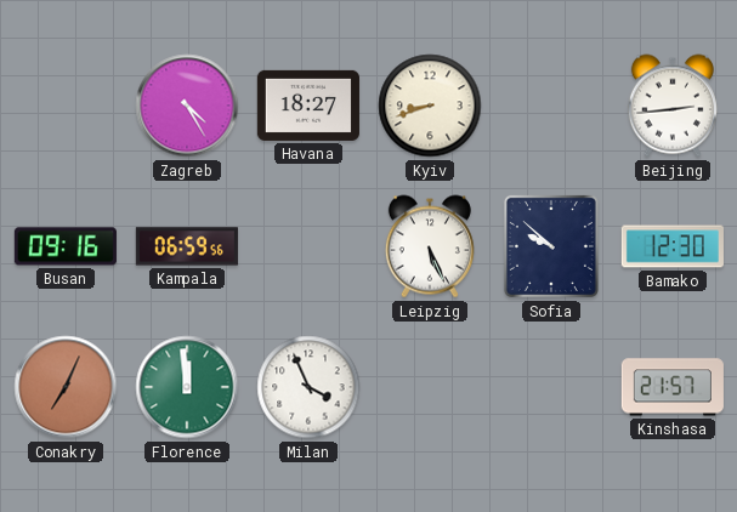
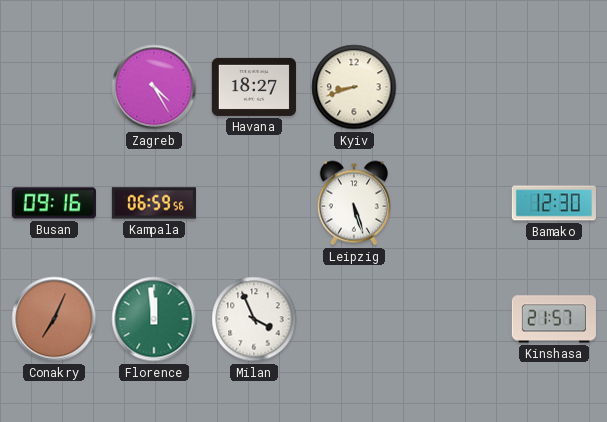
Beijing: 2:44 -> none
Leipzig: 5:26 -> 5:27
Sofia: 9:52 -> none
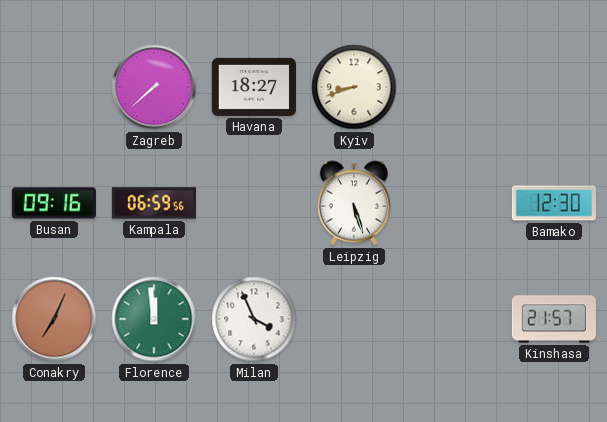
Zagreb: 4:25 -> 7:38
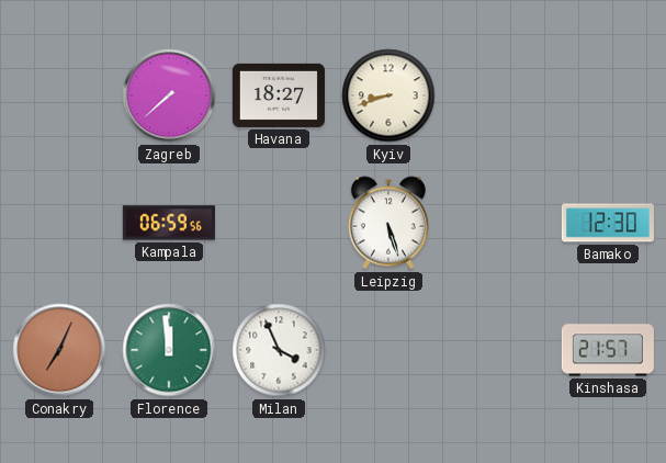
Busan: 09:16 -> none
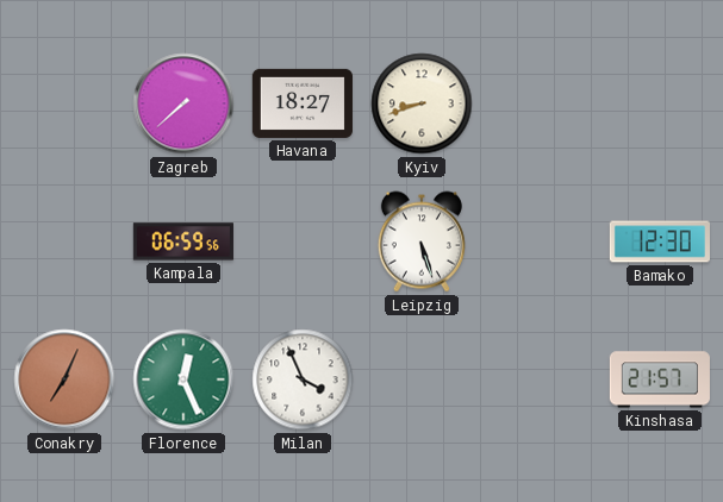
Florence: 11:59 -> 12:26
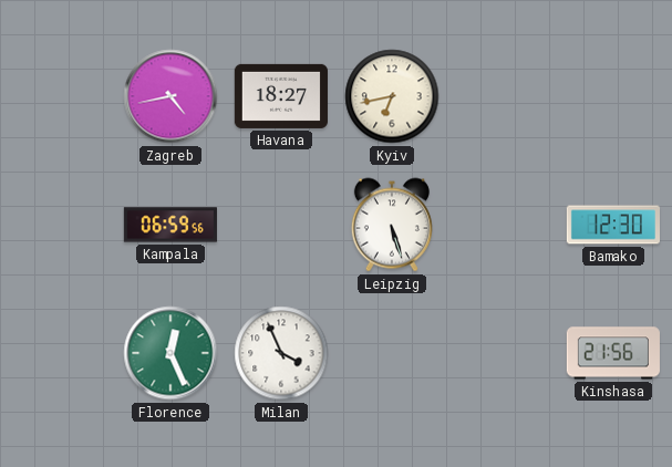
Zagreb: 7:38 -> 4:43
Kyiv: 8:42 -> 6:43
Conakry: 7:04 -> none
Kinshasa: 21:57 -> 21:56
